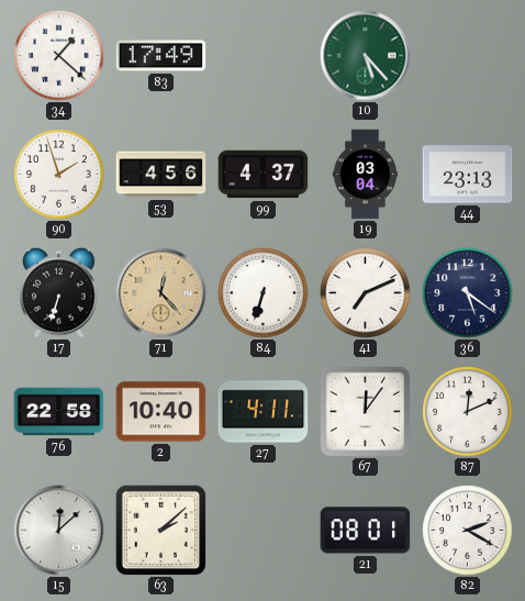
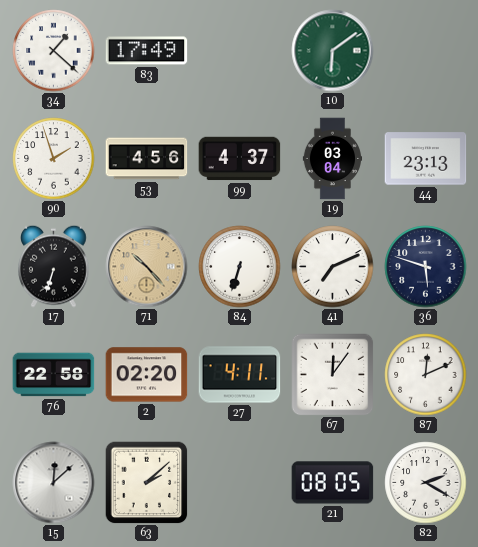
10: 5:23 -> 6:09
71: 12:23 -> 10:23
36: 5:21 -> 5:48
2: 10:40 -> 02:20
21: 08:01 -> 08:05
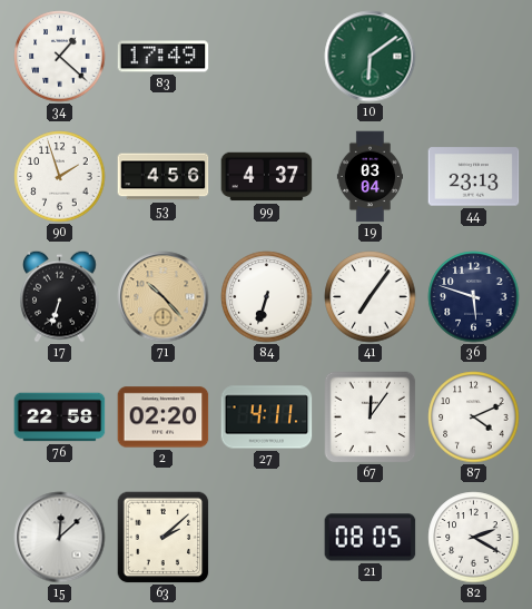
41: 7:11 -> 7:06
87: 12:11 -> 4:11
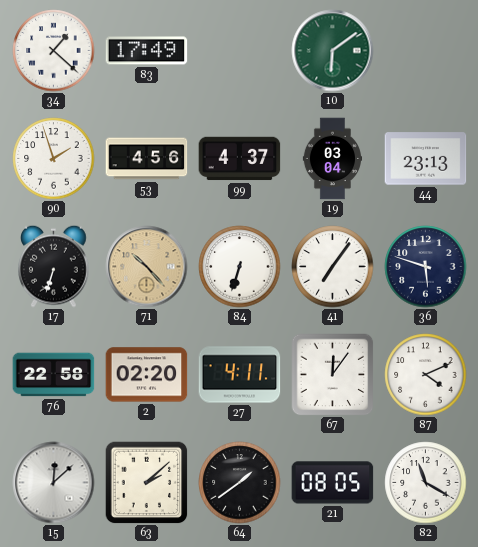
64: none -> 1:39
82: 2:20 -> 11:20
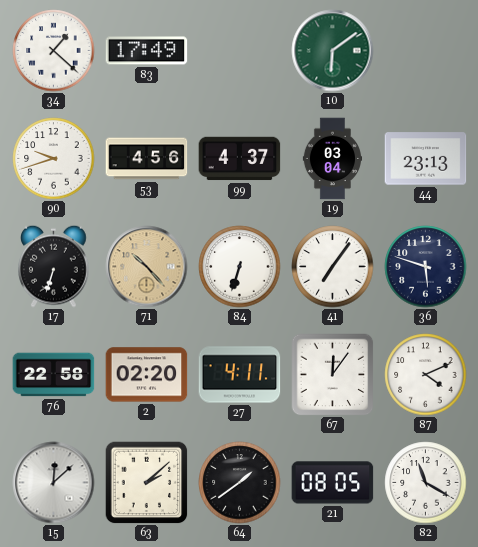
90: 1:57 -> 9:42
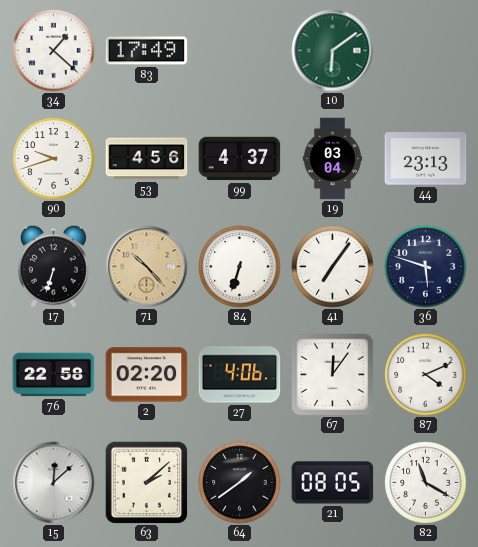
27: 4:11 -> 4:06
